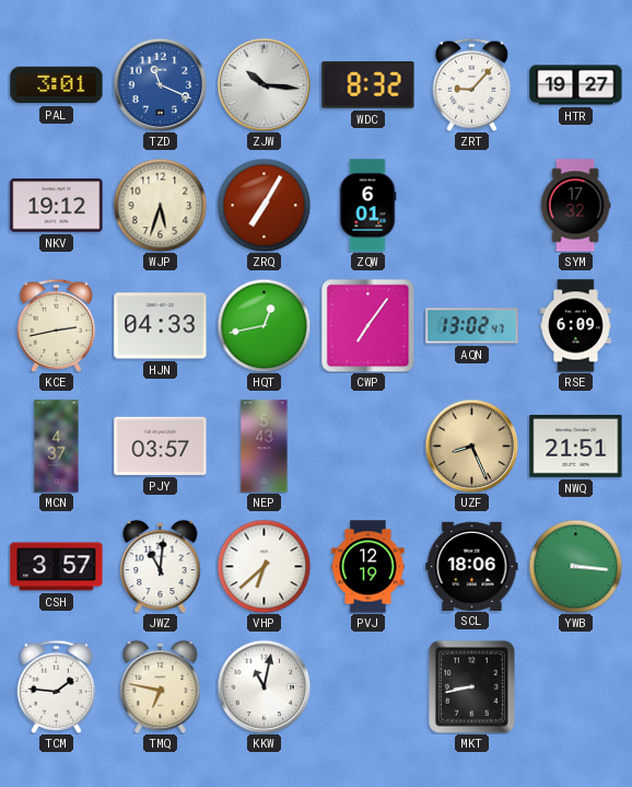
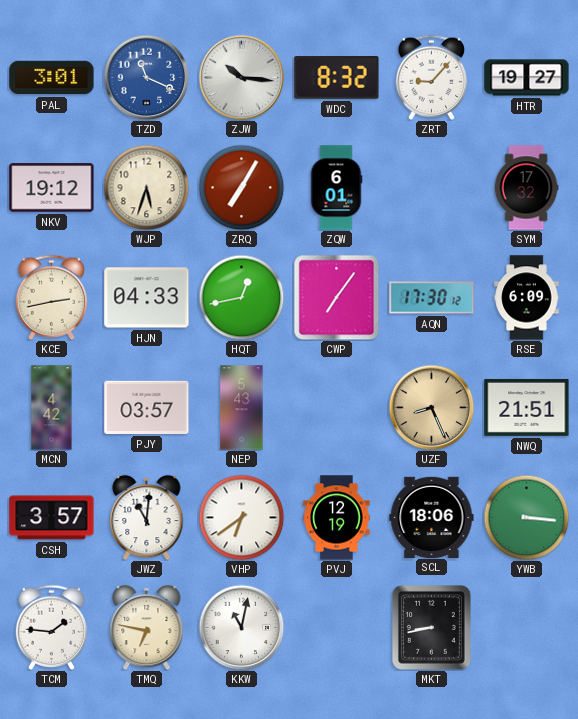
AQN: 13:02 -> 17:30
MCN: 4:37 -> 4:42
VHP: 6:38 -> 6:39
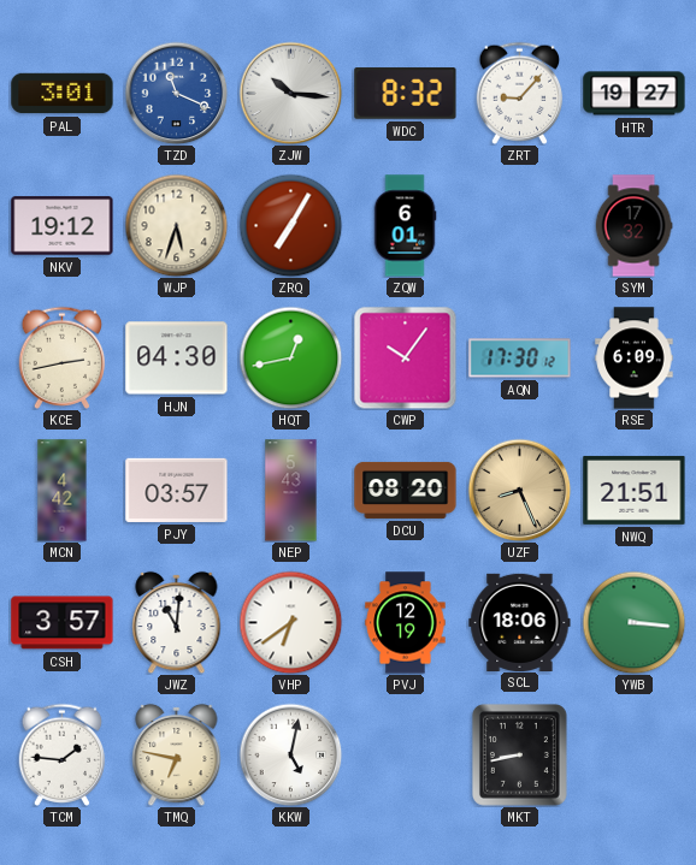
HJN: 04:33 -> 04:30
CWP: 7:06 -> 10:06
DCU: none -> 08:20
KKW: 11:02 -> 5:02
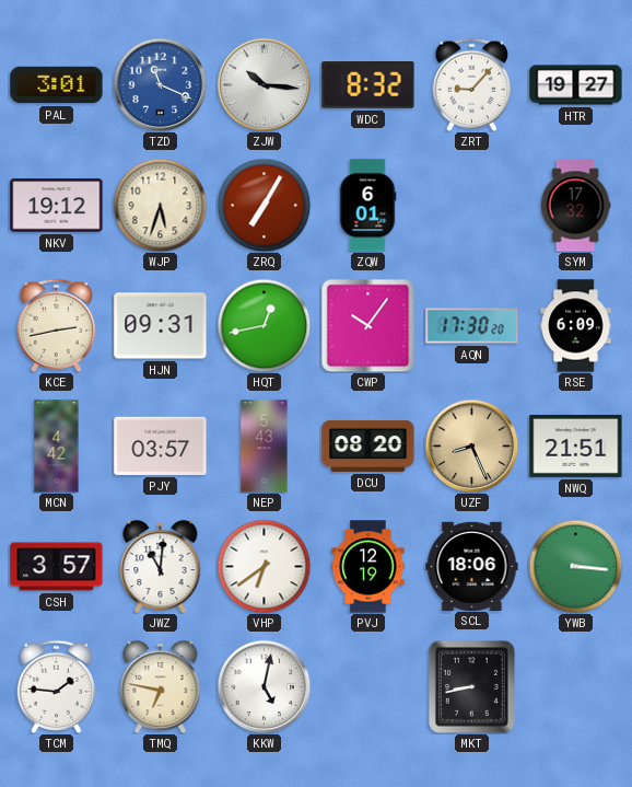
HJN: 04:30 -> 09:31
AQN: 17:30:12 -> 17:30:20
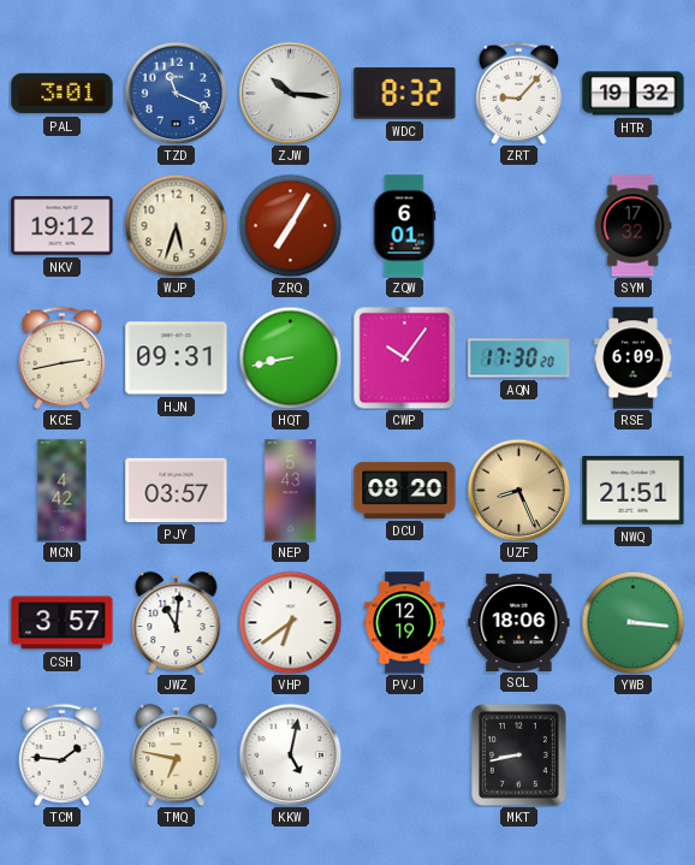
HTR: 19:27 -> 19:32
HQT: 12:43 -> 8:43
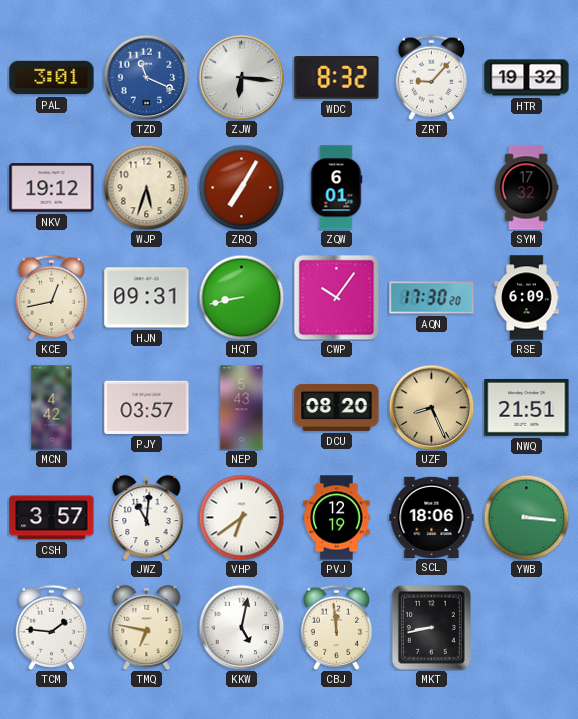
ZJW: 10:16 -> 6:16
KCE: 2:43 -> 12:43
CBJ: none -> 11:59
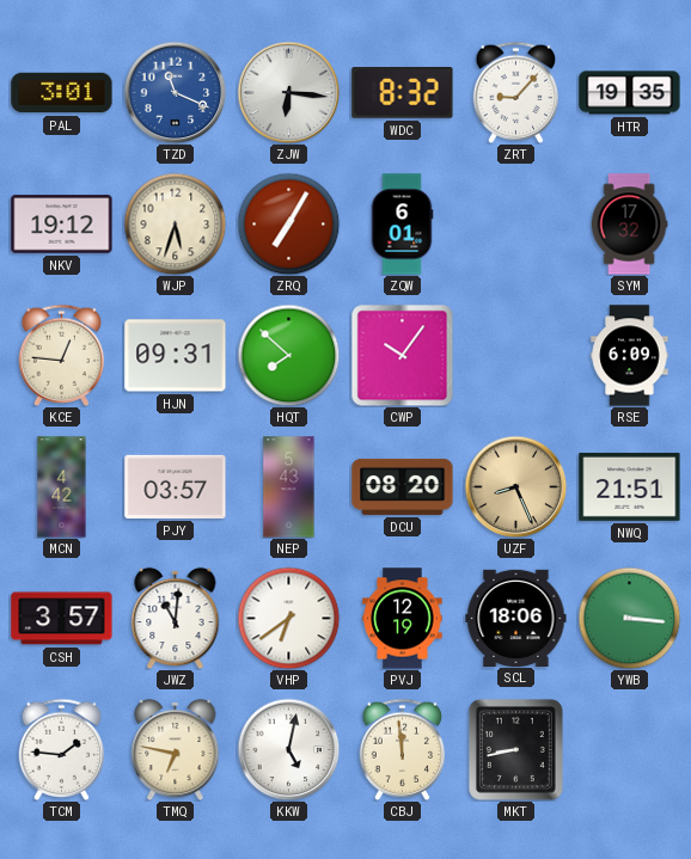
HTR: 19:32 -> 19:35
KCE: 12:43 -> 12:46
HQT: 8:43 -> 7:52
AQN: 17:30 -> none
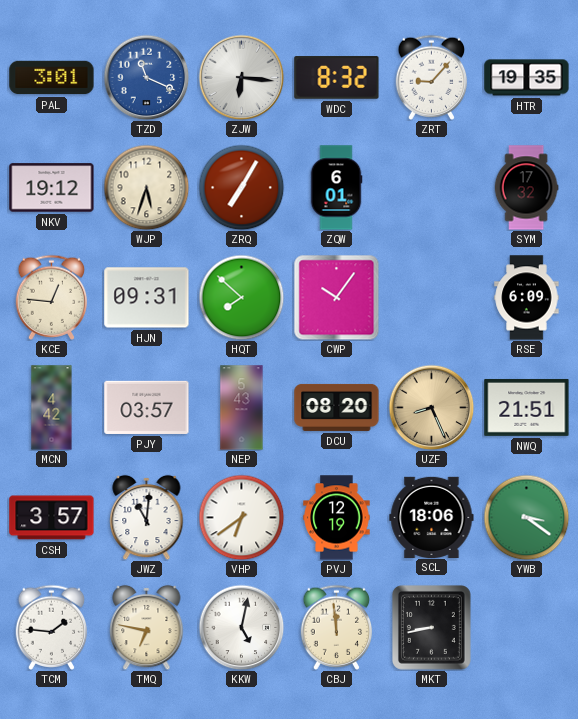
YWB: 3:16 -> 3:21
